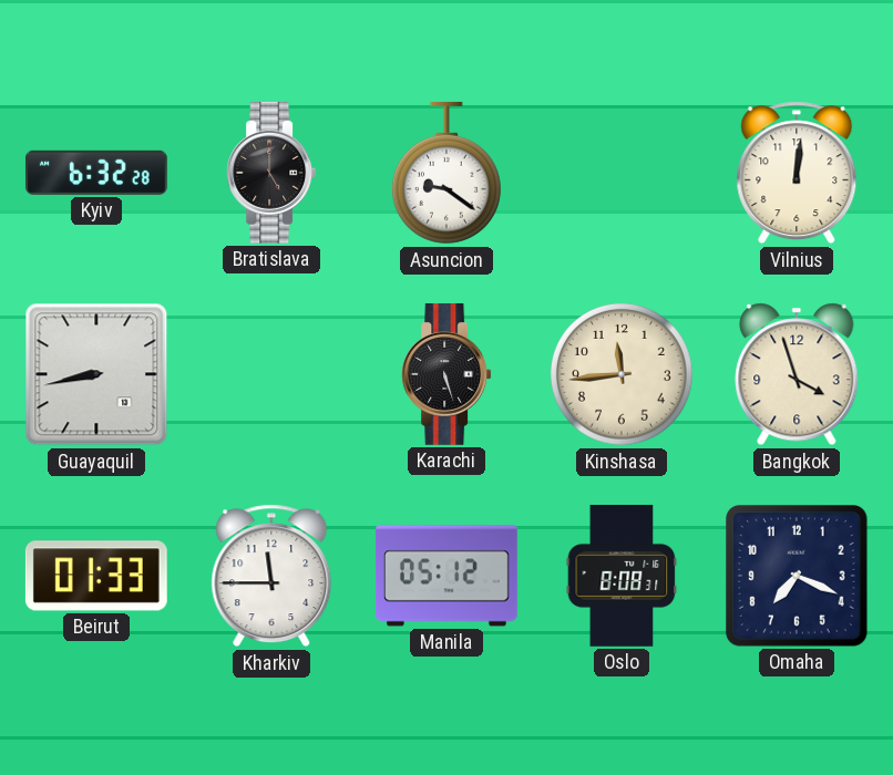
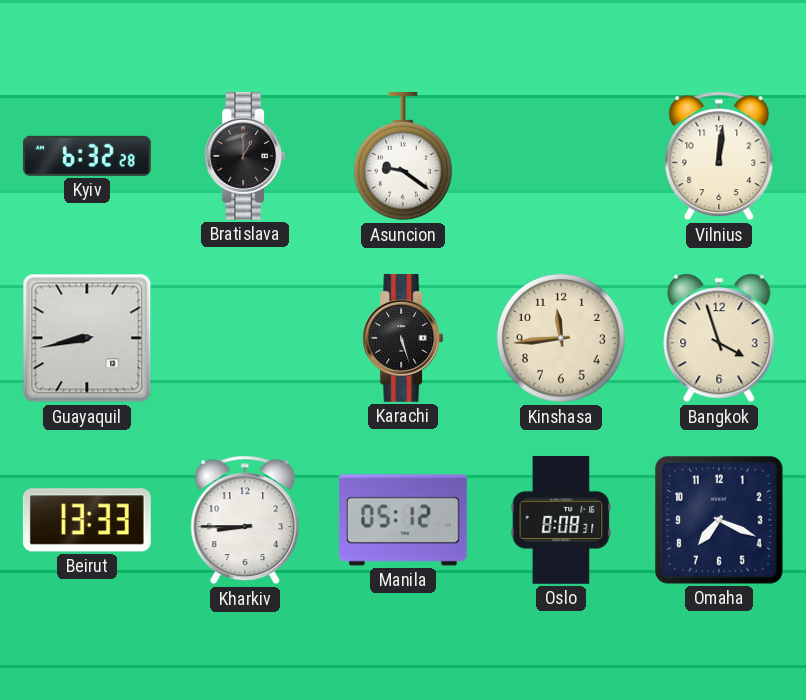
Bratislava: 5:00 -> 1:00
Beirut: 01:33 -> 13:33
Kharkiv: 11:45 -> 8:45
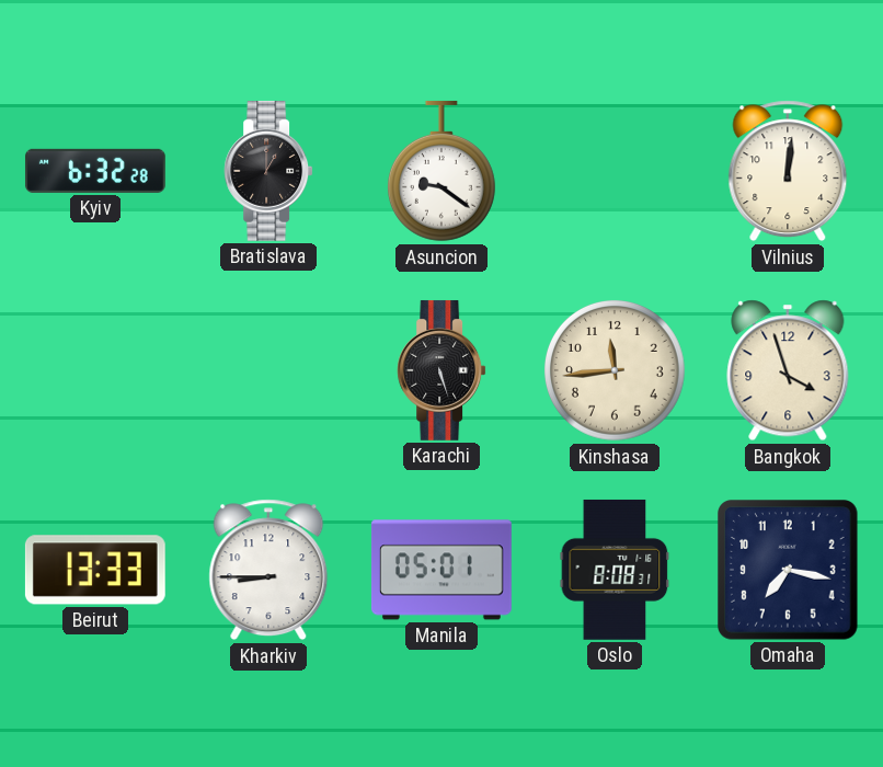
Guayaquil: 8:43 -> none
Manila: 05:12 -> 05:01
Omaha: 7:19 -> 7:17
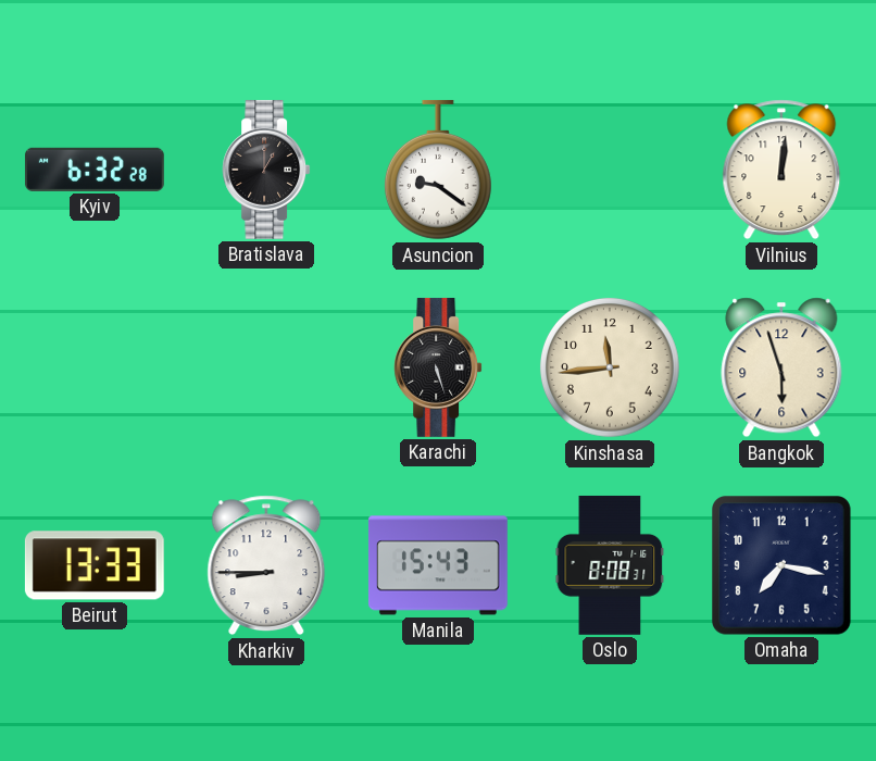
Bangkok: 3:57 -> 5:57
Manila: 05:01 -> 15:43
